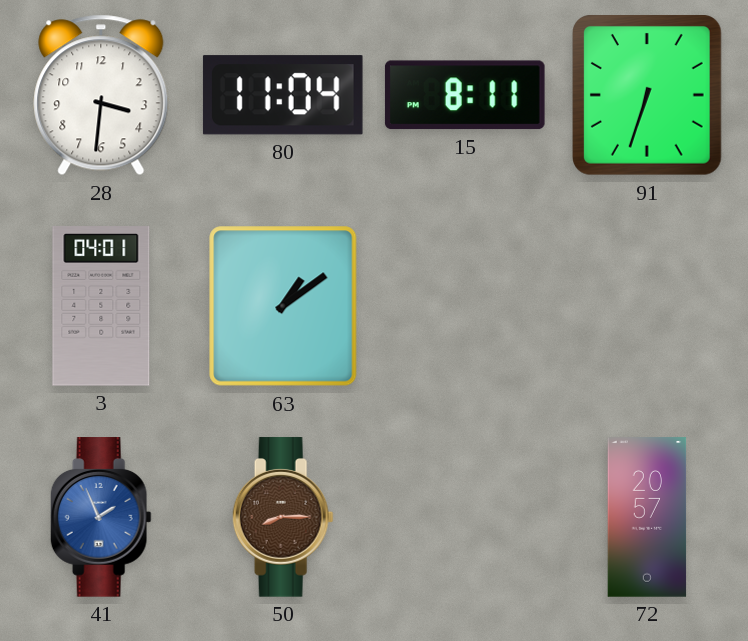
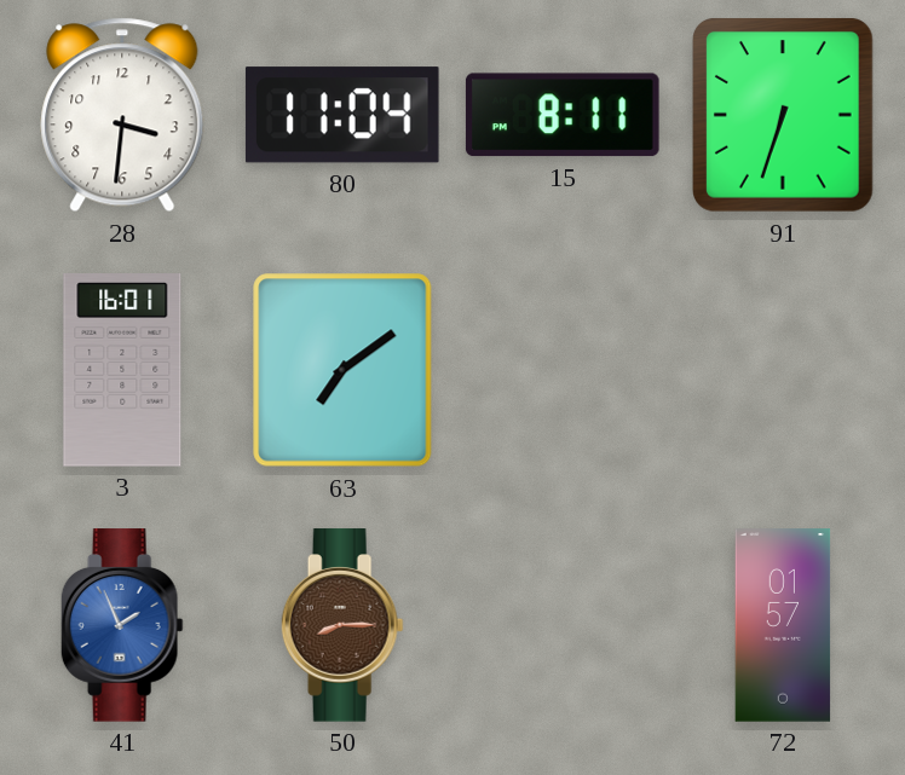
3: 04:01 -> 16:01
63: 1:09 -> 7:09
72: 20:57 -> 01:57
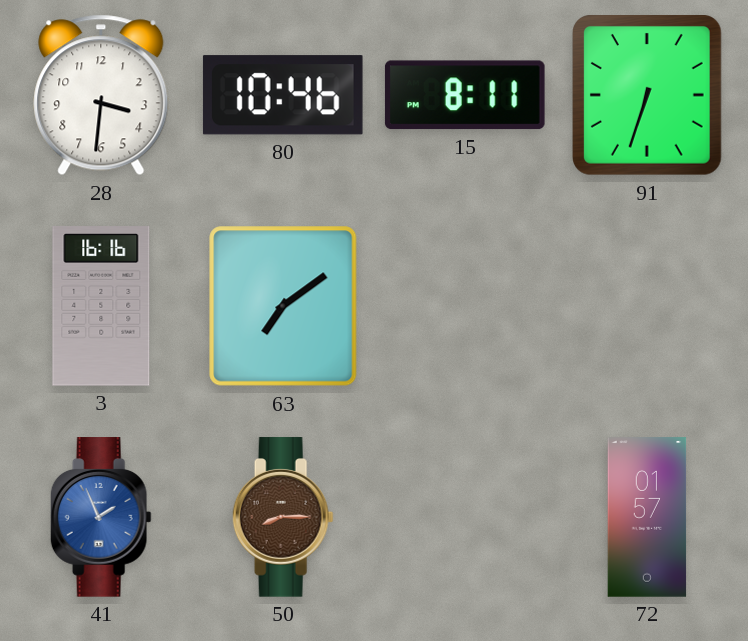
80: 11:04 -> 10:46
3: 16:01 -> 16:16
